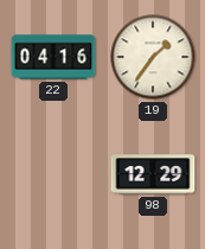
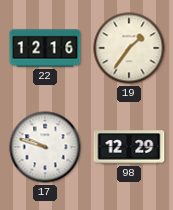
22: 04:16 -> 12:16
17: none -> 9:48
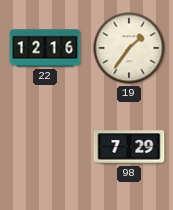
17: 9:48 -> none
98: 12:29 -> 7:29
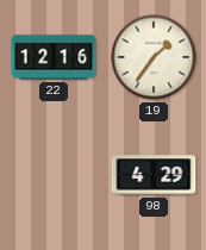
98: 7:29 -> 4:29
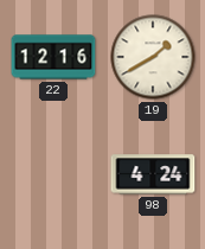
19: 1:36 -> 1:40
98: 4:29 -> 4:24
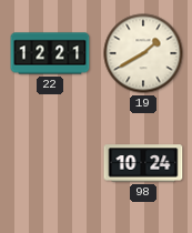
22: 12:16 -> 12:21
98: 4:24 -> 10:24
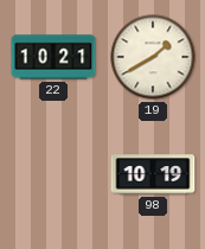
22: 12:21 -> 10:21
98: 10:24 -> 10:19
